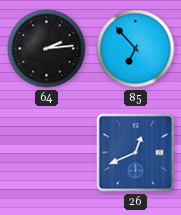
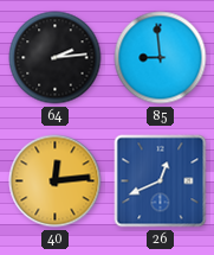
85: 6:53 -> 8:59
40: none -> 12:14
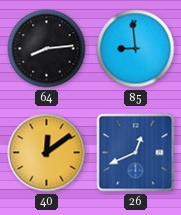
64: 2:14 -> 8:14
40: 12:14 -> 12:09
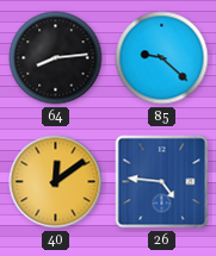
85: 8:59 -> 9:22
26: 12:41 -> 4:46
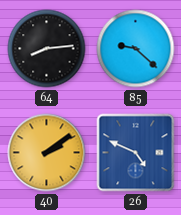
40: 12:09 -> 2:09
26: 4:46 -> 4:49
